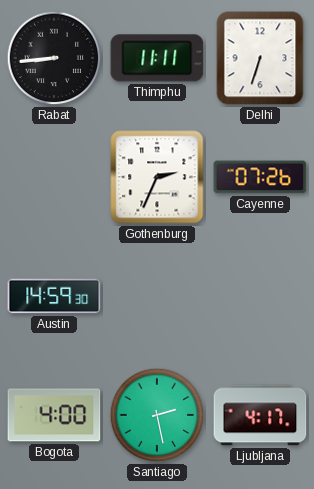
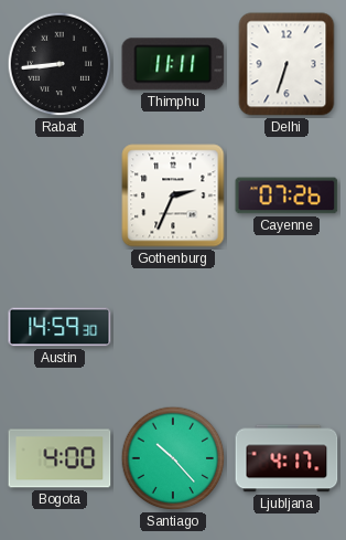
Santiago: 2:28 -> 10:23
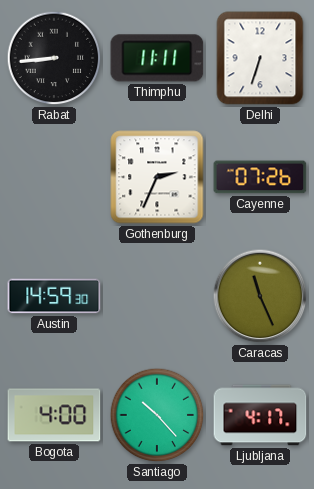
Caracas: none -> 11:26
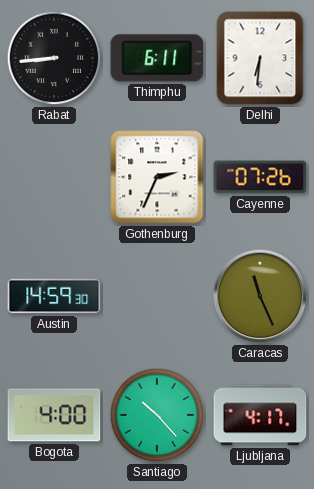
Thimphu: 11:11 -> 6:11
Delhi: 6:33 -> 6:31
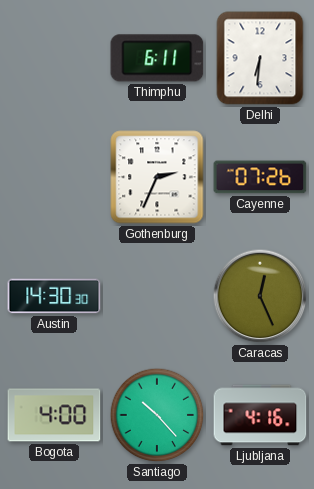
Rabat: 8:44 -> none
Austin: 14:59 -> 14:30
Caracas: 11:26 -> 12:26
Ljubljana: 4:17 -> 4:16
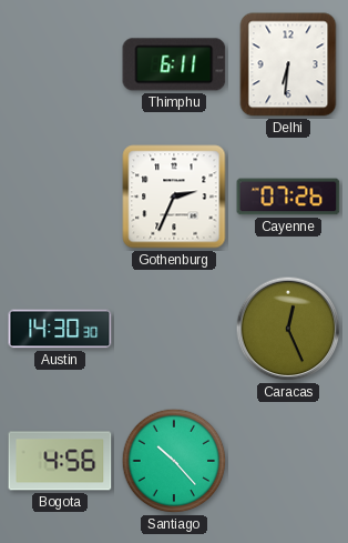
Bogota: 4:00 -> 4:56
Ljubljana: 4:16 -> none
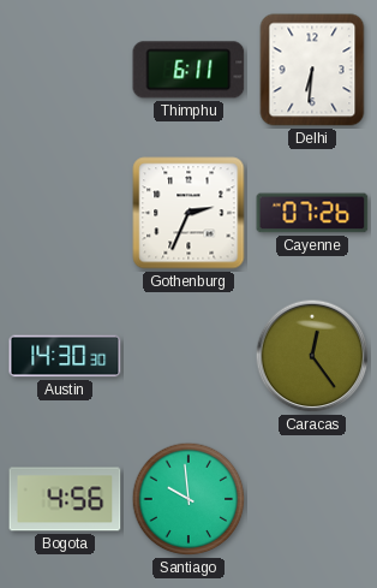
Caracas: 12:26 -> 12:24
Santiago: 10:23 -> 9:59
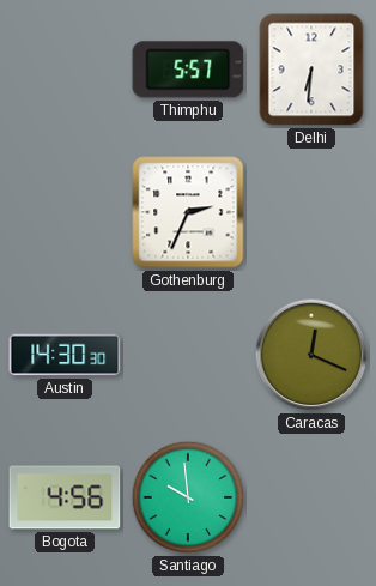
Thimphu: 6:11 -> 5:57
Cayenne: 07:26 -> none
Caracas: 12:24 -> 12:19
